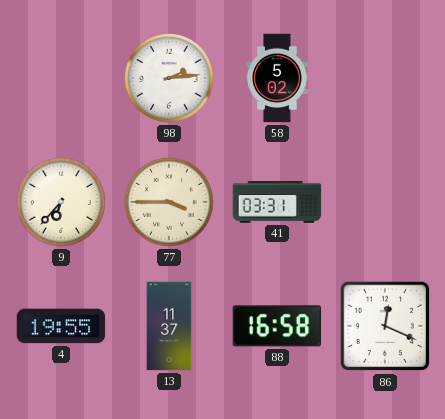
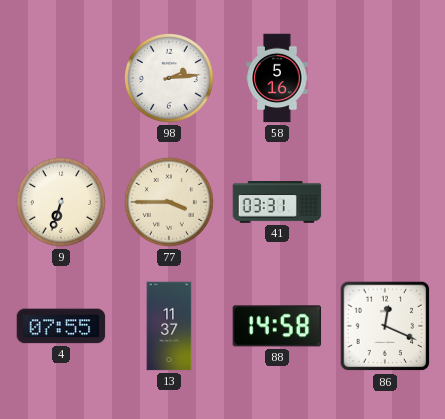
58: 5:02 -> 5:16
9: 6:37 -> 6:33
4: 19:55 -> 07:55
88: 16:58 -> 14:58
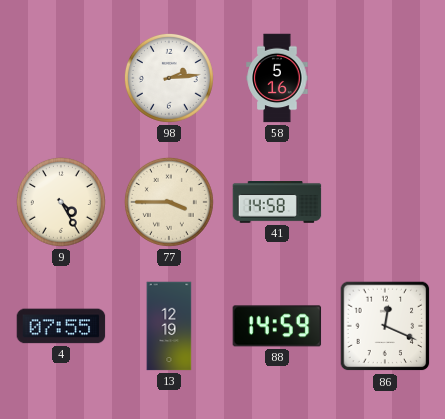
9: 6:33 -> 4:25
41: 03:31 -> 14:58
13: 11:37 -> 12:19
88: 14:58 -> 14:59
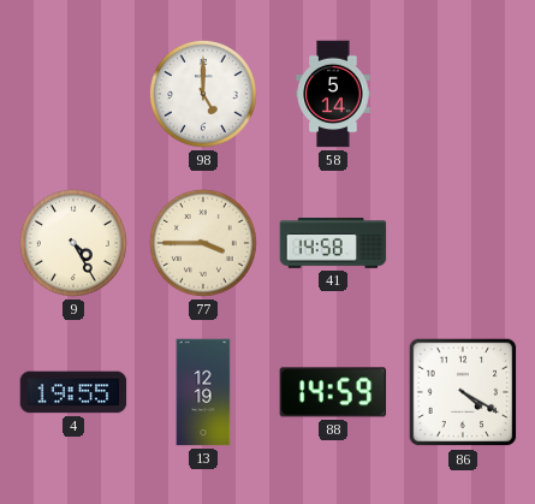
98: 2:14 -> 5:00
58: 5:16 -> 5:14
4: 07:55 -> 19:55
86: 12:19 -> 4:20
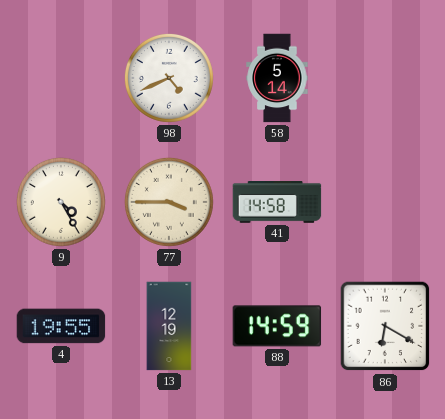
98: 5:00 -> 4:41
86: 4:20 -> 6:20
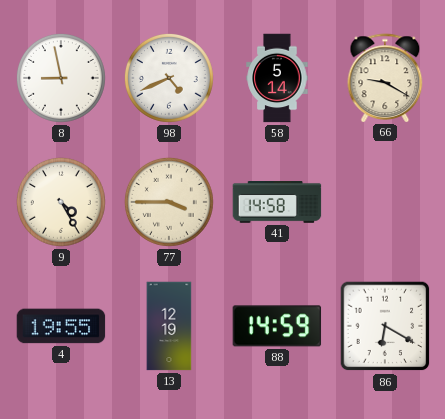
8: none -> 8:58
66: none -> 9:20
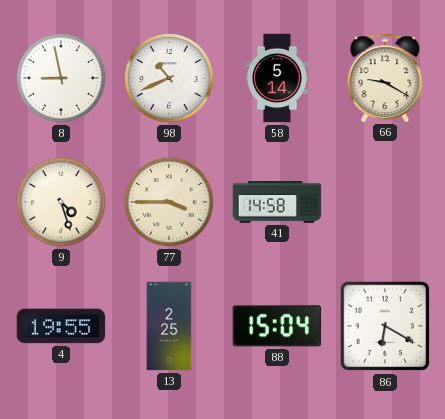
98: 4:41 -> 10:41
9: 4:25 -> 4:27
13: 12:19 -> 2:25
88: 14:59 -> 15:04
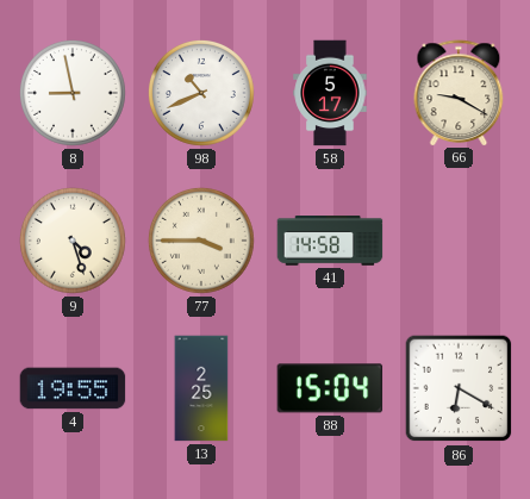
58: 5:14 -> 5:17
